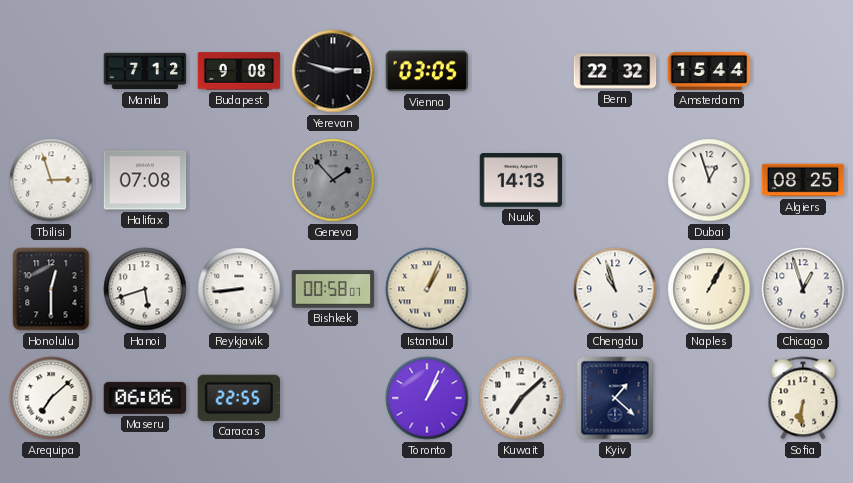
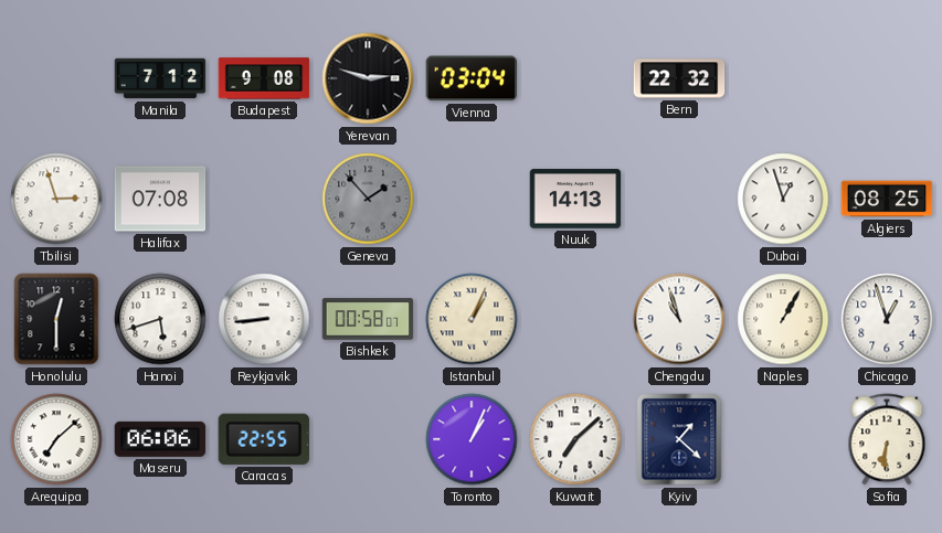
Vienna: 03:05 -> 03:04
Amsterdam: 15:44 -> none
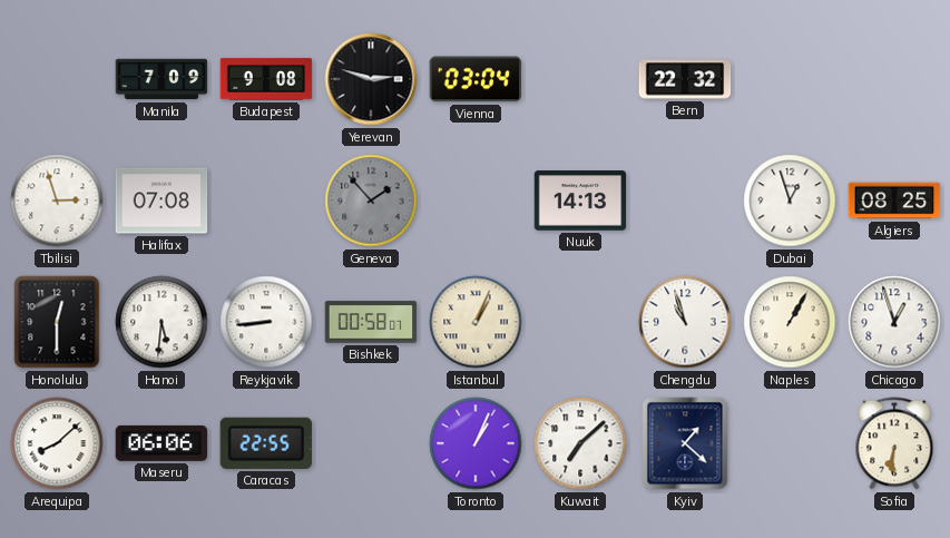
Manila: 7:12 -> 7:09
Hanoi: 5:42 -> 5:31
Arequipa: 7:08 -> 8:08
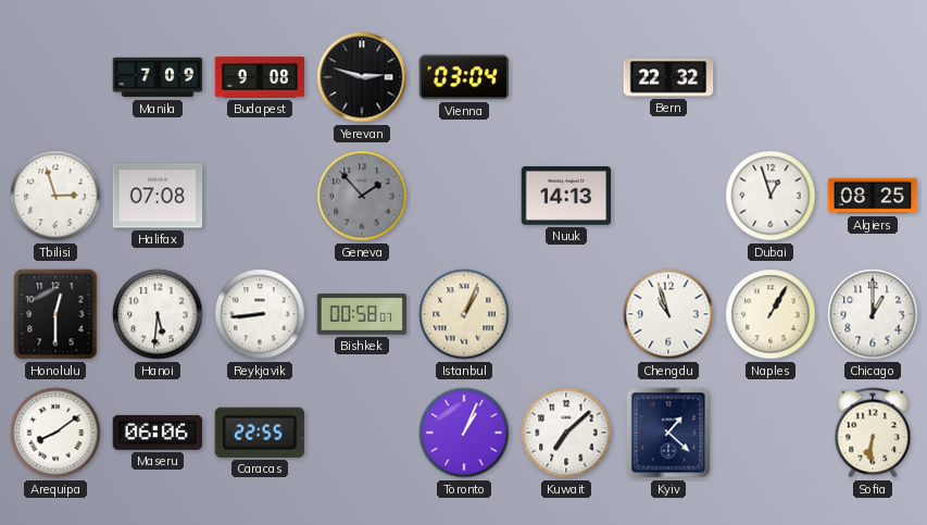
Chicago: 12:57 -> 1:00
Arequipa: 8:08 -> 8:09
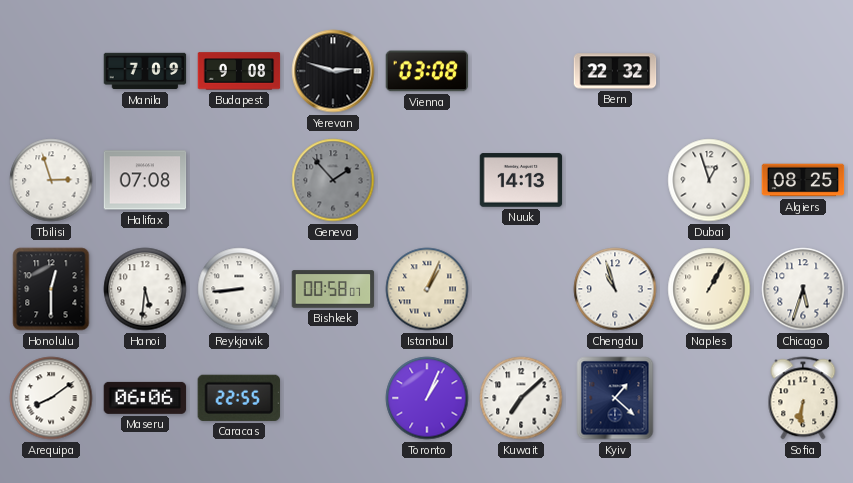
Vienna: 03:04 -> 03:08
Chicago: 1:00 -> 5:33
